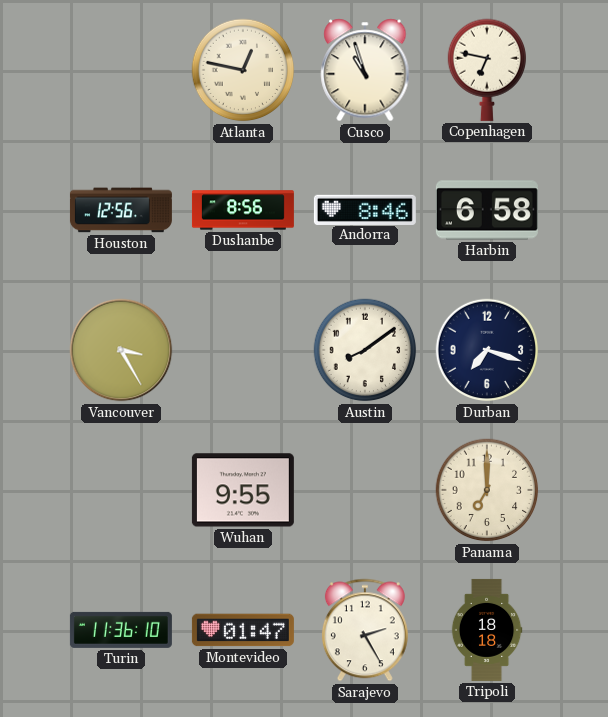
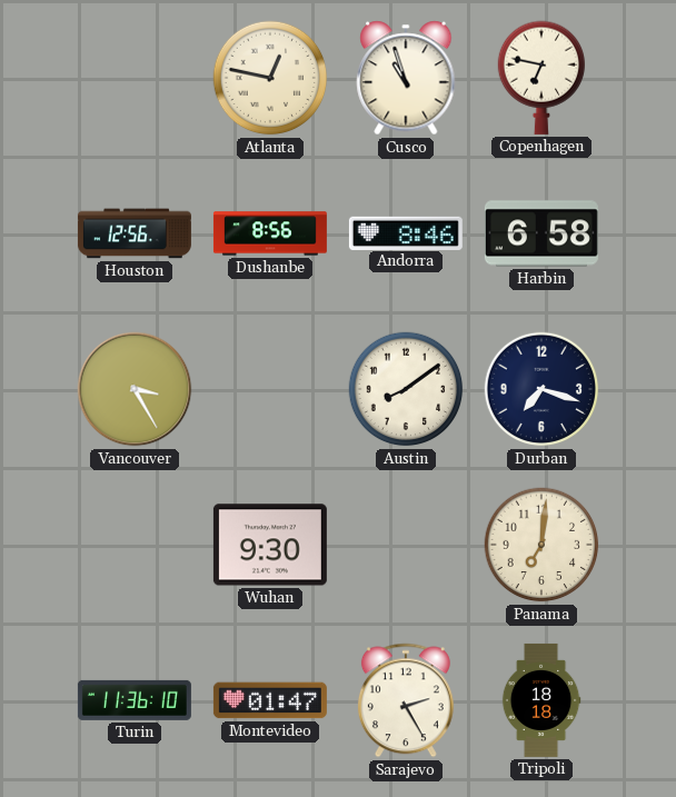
Wuhan: 9:55 -> 9:30
Panama: 7:00 -> 7:01
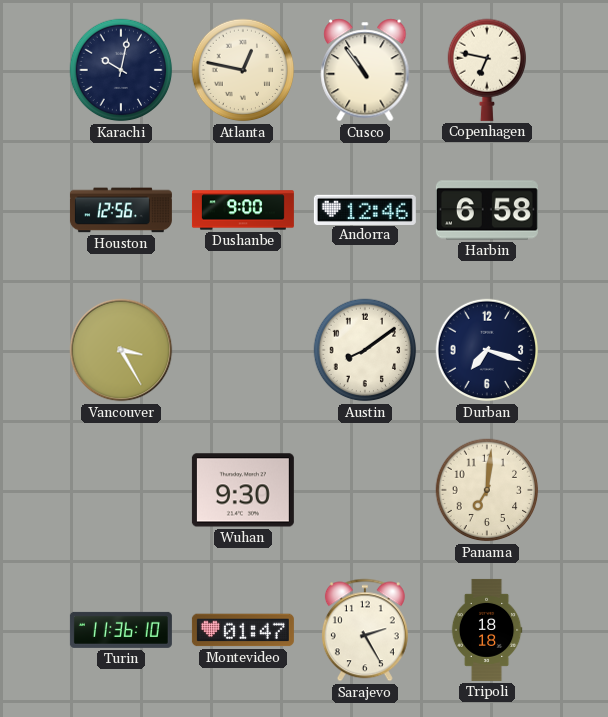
Karachi: none -> 10:02
Cusco: 10:57 -> 10:54
Dushanbe: 8:56 -> 9:00
Andorra: 8:46 -> 12:46
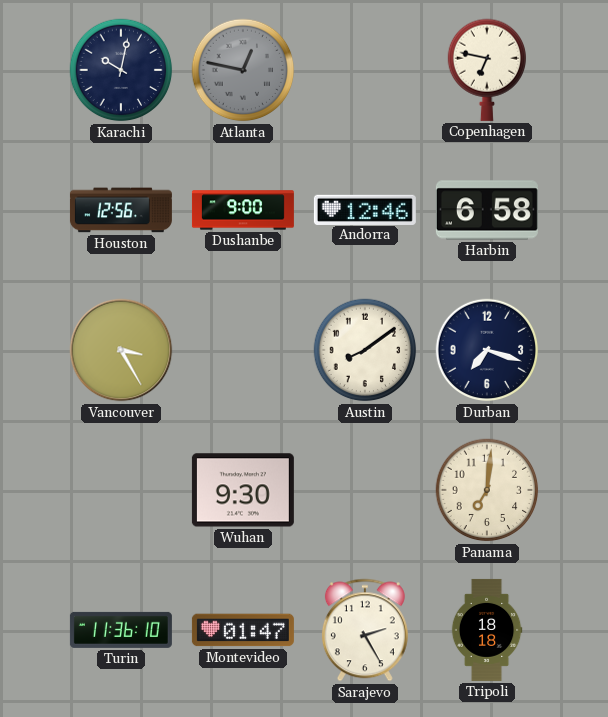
Atlanta dial: cream -> grey
Cusco: 10:54 -> none
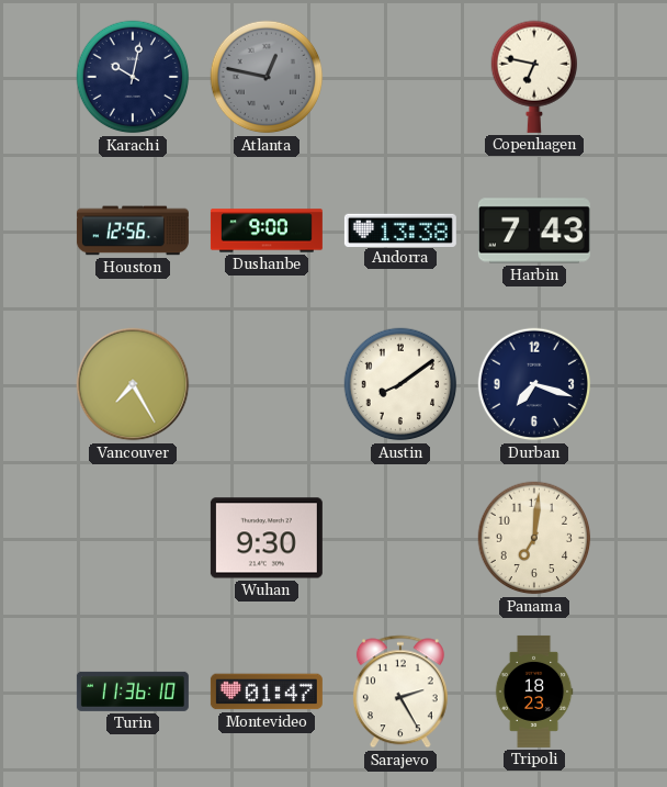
Andorra: 12:46 -> 13:38
Harbin: 6:58 -> 7:43
Vancouver: 3:25 -> 7:25
Tripoli: 18:18 -> 18:23
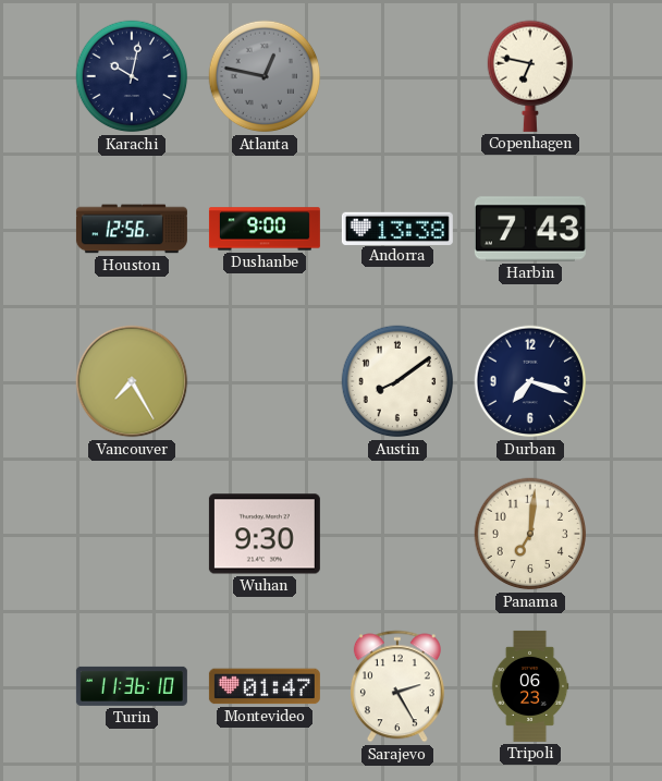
Tripoli: 18:23 -> 06:23
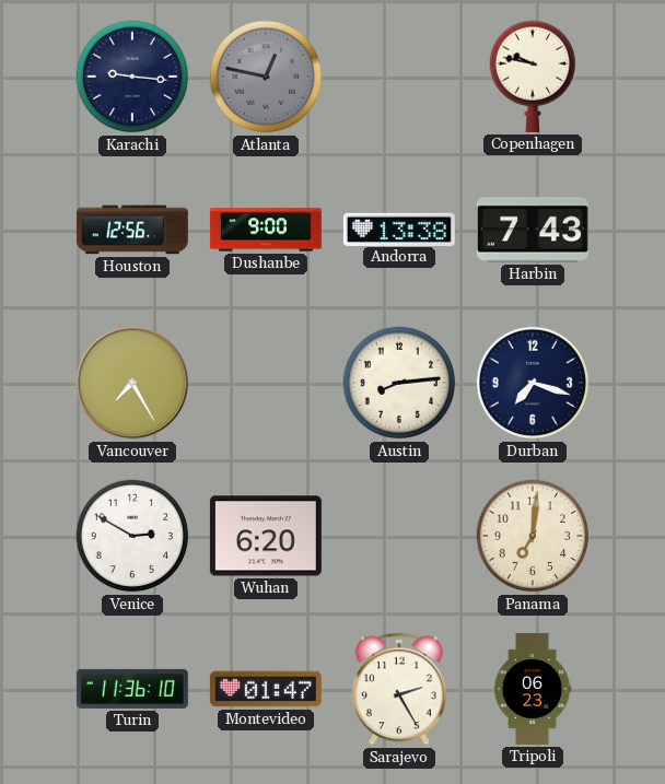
Karachi: 10:02 -> 9:16
Copenhagen: 6:47 -> 9:47
Austin: 8:09 -> 8:14
Venice: none -> 2:50
Wuhan: 9:30 -> 6:20
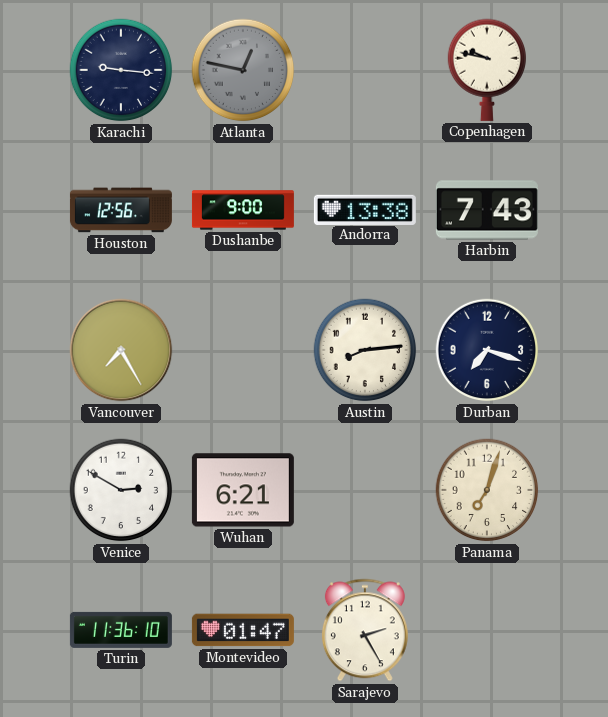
Wuhan: 6:20 -> 6:21
Panama: 7:01 -> 7:03
Tripoli: 06:23 -> none
